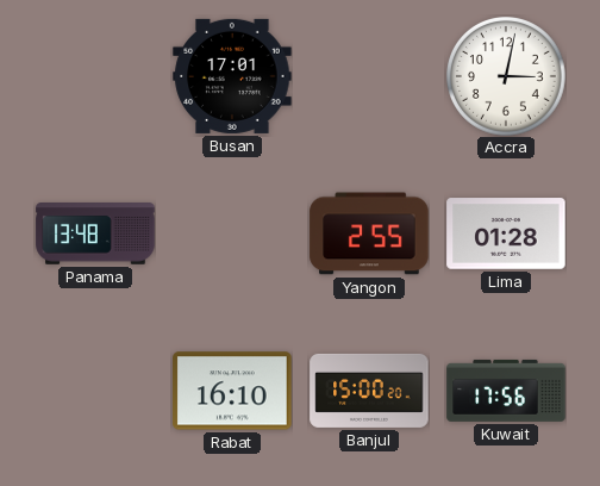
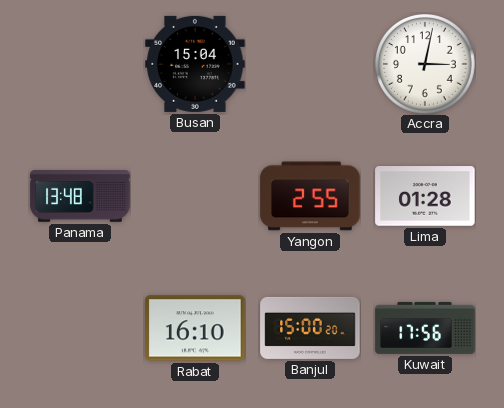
Busan: 17:01 -> 15:04
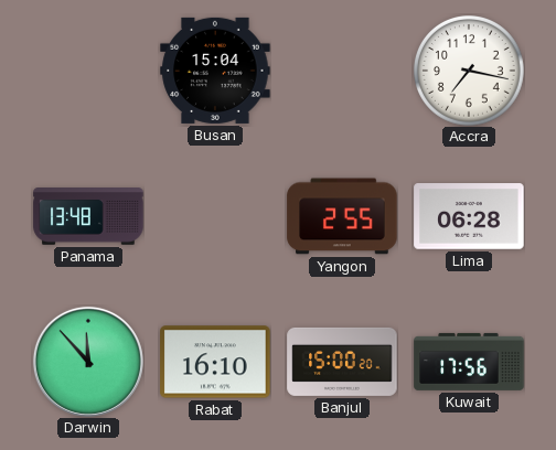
Accra: 3:02 -> 7:17
Lima: 01:28 -> 06:28
Darwin: none -> 11:53
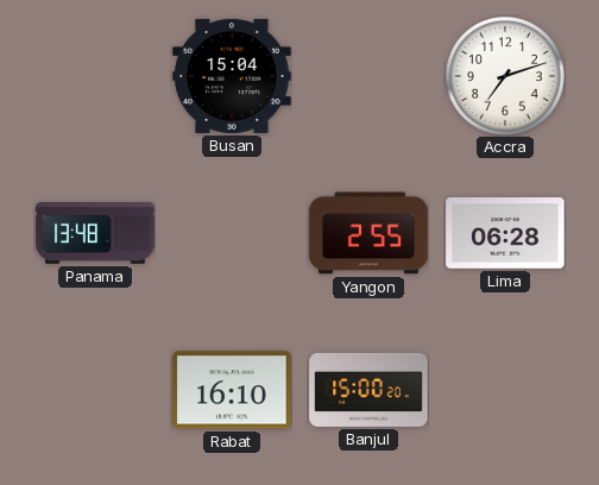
Accra: 7:17 -> 7:12
Darwin: 11:53 -> none
Kuwait: 17:56 -> none
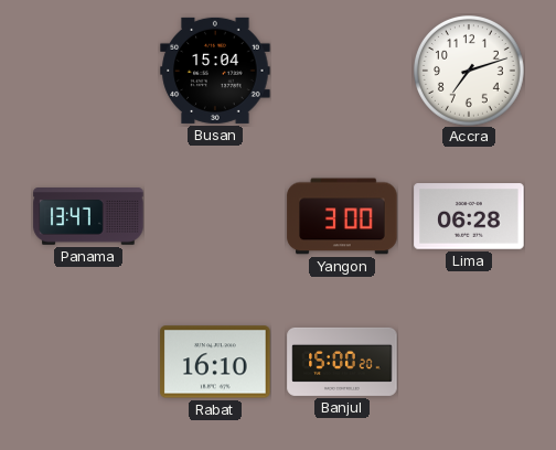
Panama: 13:48 -> 13:47
Yangon: 2:55 -> 3:00
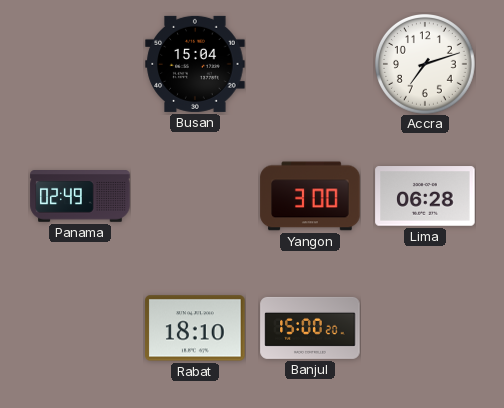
Panama: 13:47 -> 02:49
Rabat: 16:10 -> 18:10
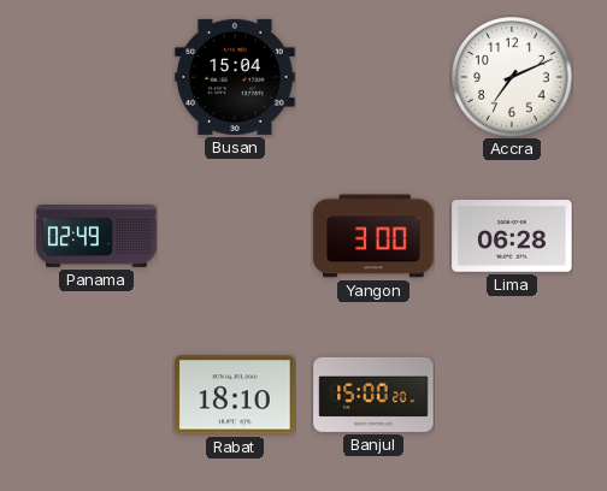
Accra: 7:12 -> 7:11
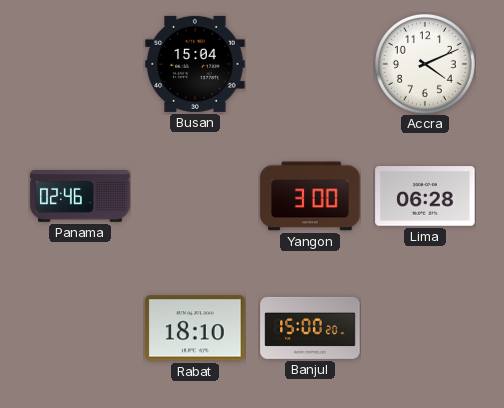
Accra: 7:11 -> 4:11
Panama: 02:49 -> 02:46
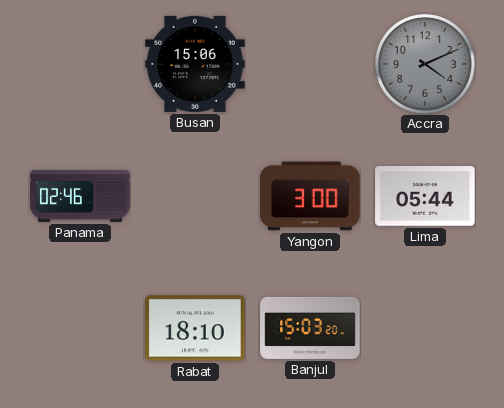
Busan: 15:04 -> 15:06
Accra dial: white -> grey
Lima: 06:28 -> 05:44
Banjul: 15:00 -> 15:03
